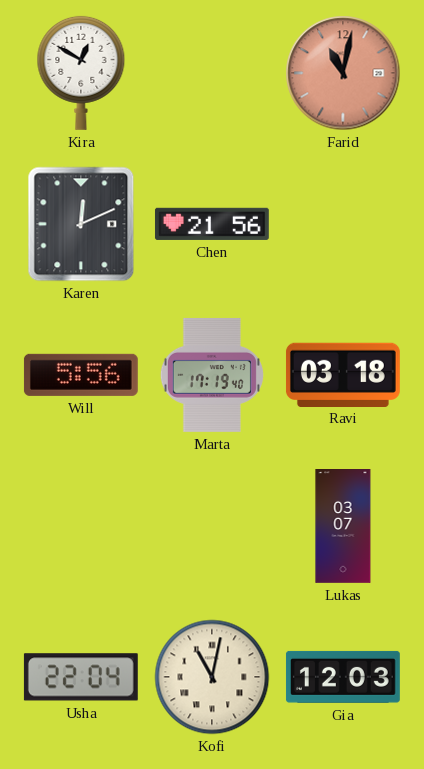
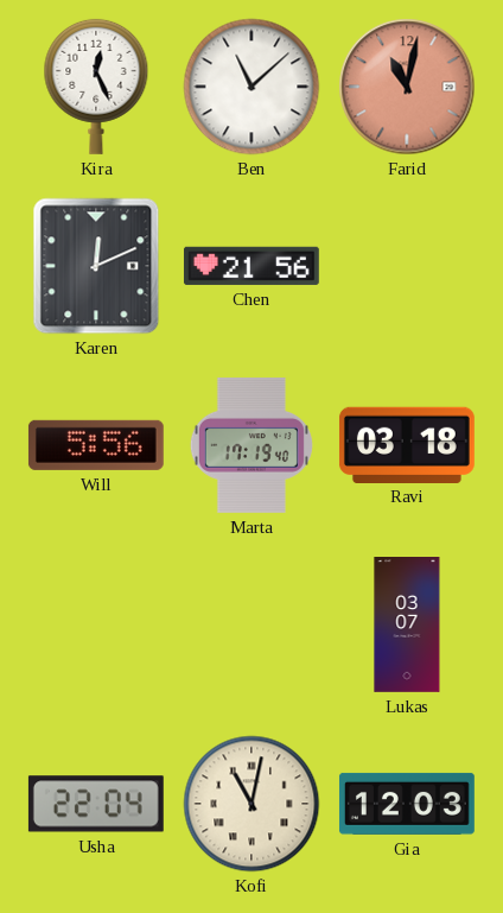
Kira: 12:50 -> 12:26
Ben: none -> 11:08
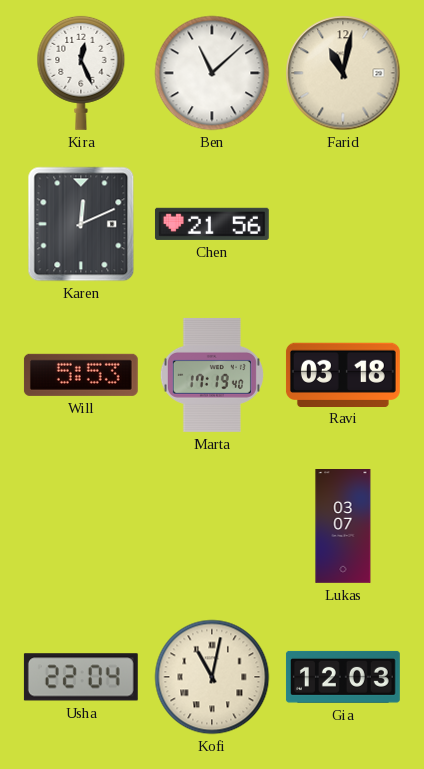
Farid dial: salmon -> cream
Will: 5:56 -> 5:53
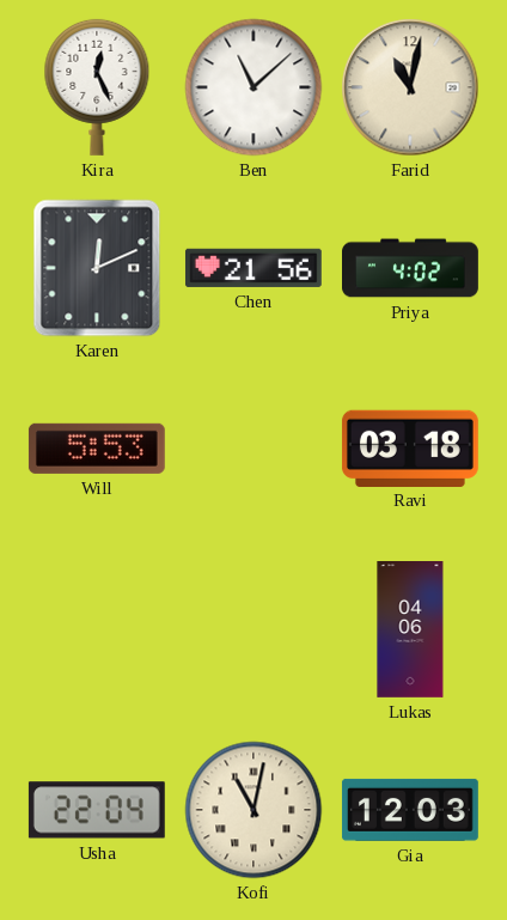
Priya: none -> 4:02
Marta: 17:19 -> none
Lukas: 03:07 -> 04:06
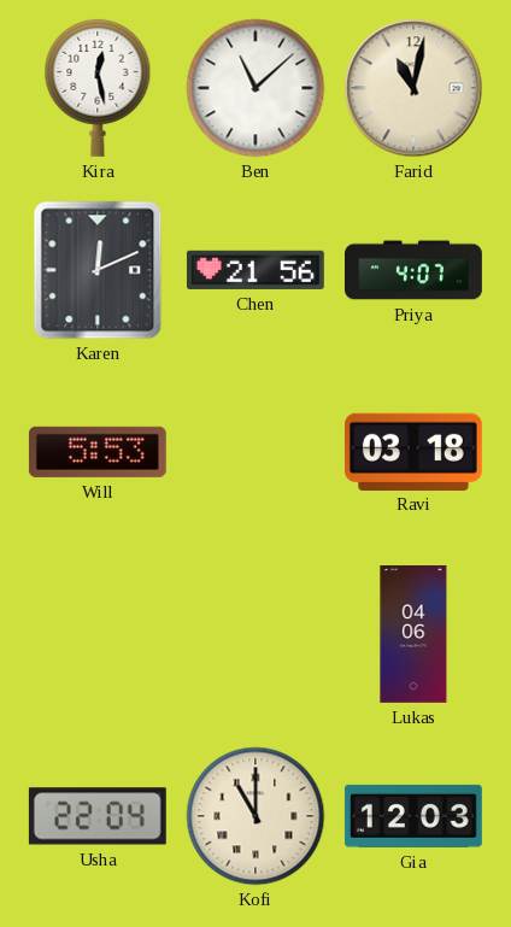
Kira: 12:26 -> 12:28
Priya: 4:02 -> 4:07
Kofi: 11:02 -> 11:00
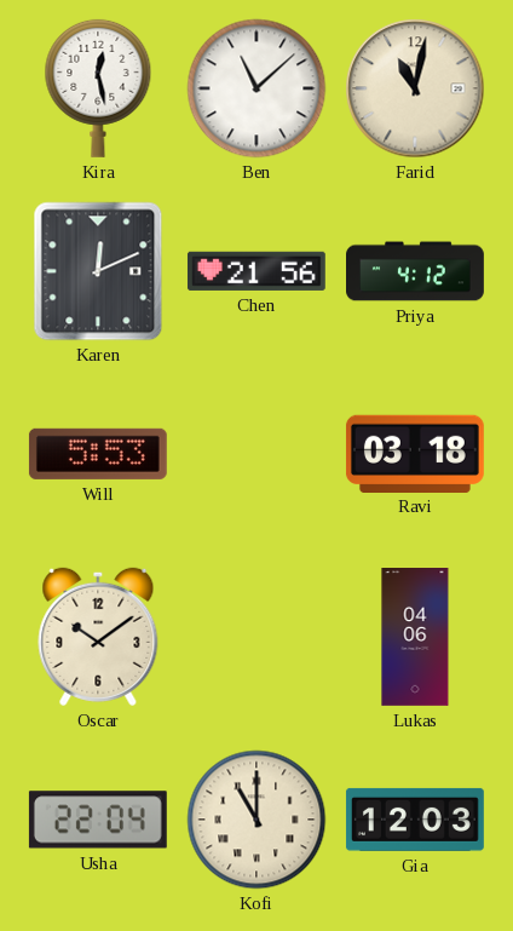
Priya: 4:07 -> 4:12
Oscar: none -> 10:09
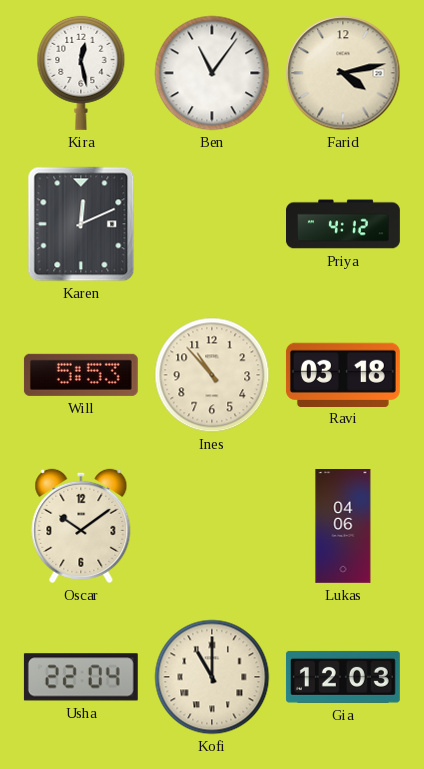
Ben: 11:08 -> 11:06
Farid: 11:02 -> 4:13
Chen: 21:56 -> none
Ines: none -> 10:53
